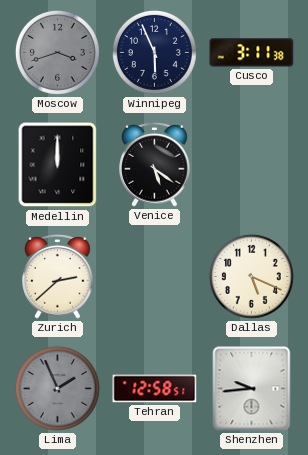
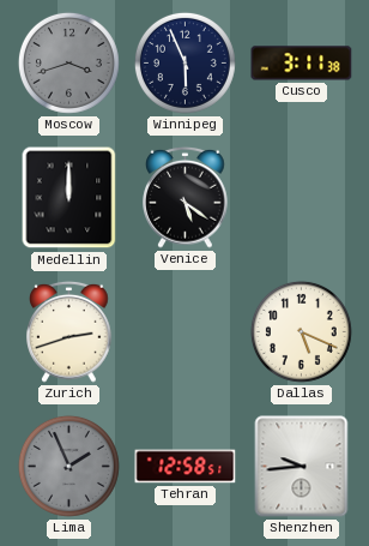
Zurich: 2:38 -> 2:42
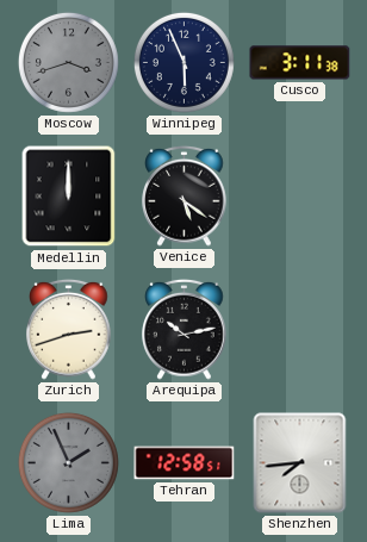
Arequipa: none -> 10:13
Dallas: 5:19 -> none
Shenzhen: 9:44 -> 7:44
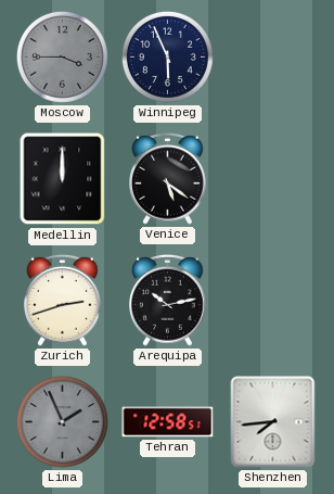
Moscow: 3:42 -> 3:45
Cusco: 3:11 -> none
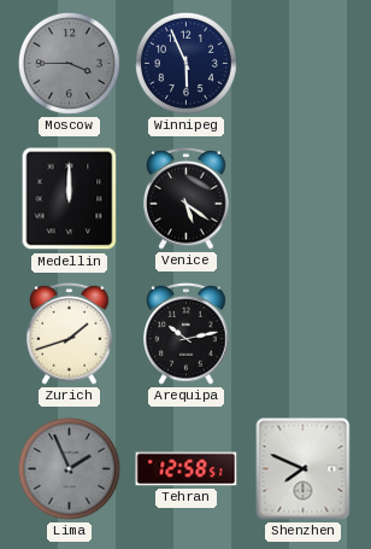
Zurich: 2:42 -> 1:42
Shenzhen: 7:44 -> 7:49
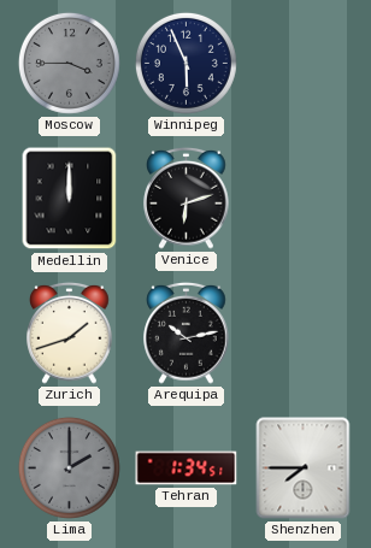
Venice: 5:21 -> 6:12
Lima: 1:56 -> 2:00
Tehran: 12:58 -> 1:34
Shenzhen: 7:49 -> 7:45
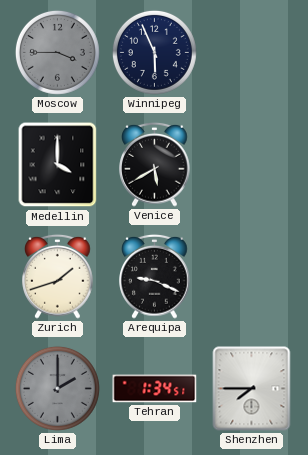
Medellin: 12:00 -> 4:00
Venice: 6:12 -> 5:40
Arequipa: 10:13 -> 9:19
